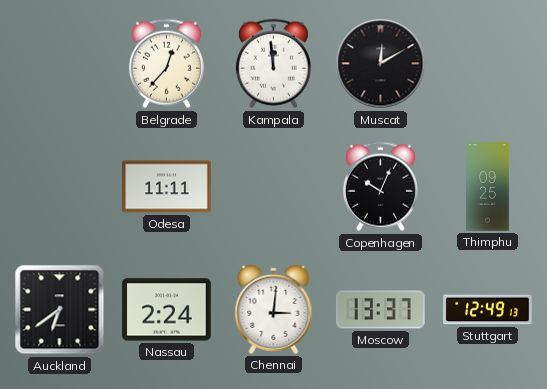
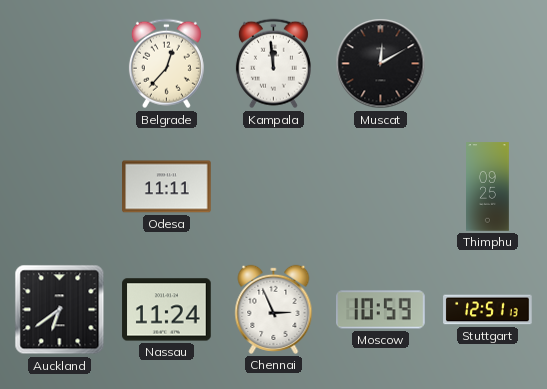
Copenhagen: 10:04 -> none
Nassau: 2:24 -> 11:24
Chennai: 3:01 -> 2:56
Moscow: 13:37 -> 10:59
Stuttgart: 12:49 -> 12:51
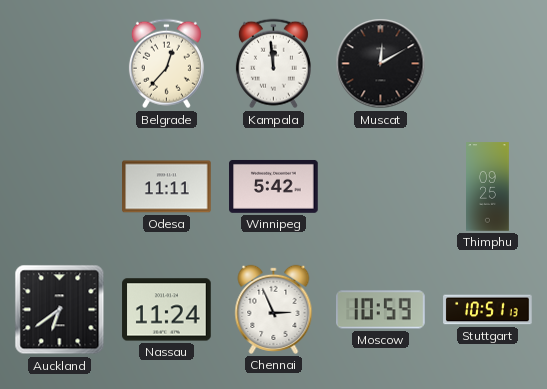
Winnipeg: none -> 5:42
Stuttgart: 12:51 -> 10:51
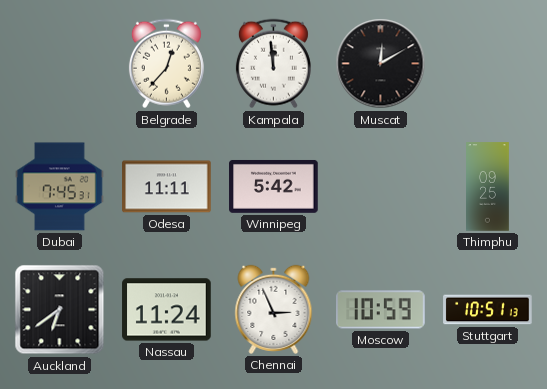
Dubai: none -> 7:45
